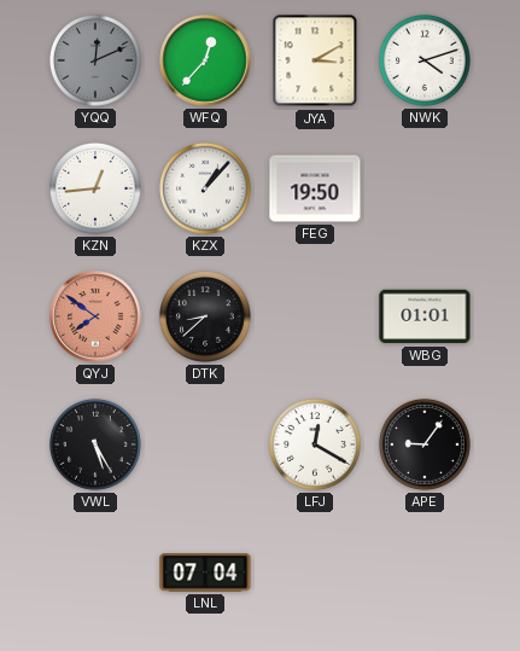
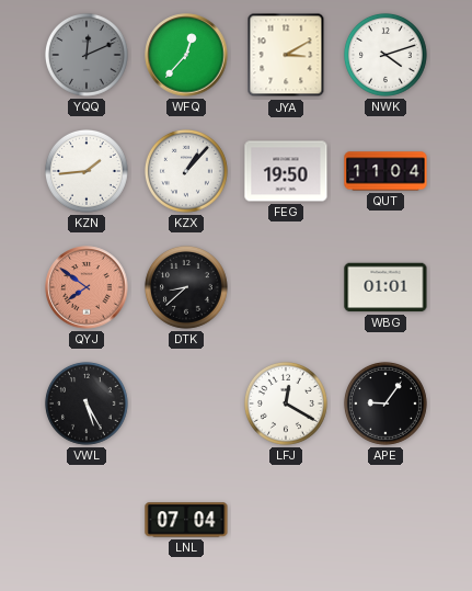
KZN: 12:44 -> 1:44
QUT: none -> 11:04
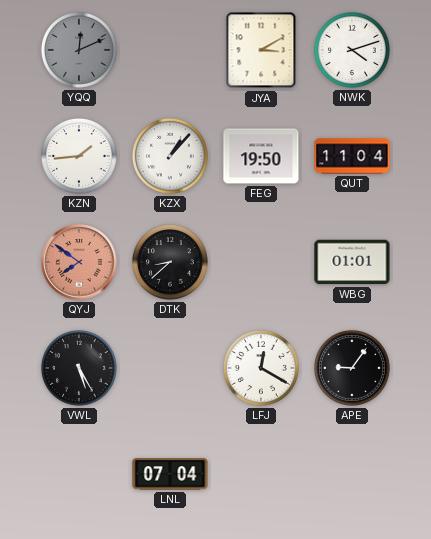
WFQ: 12:37 -> none
